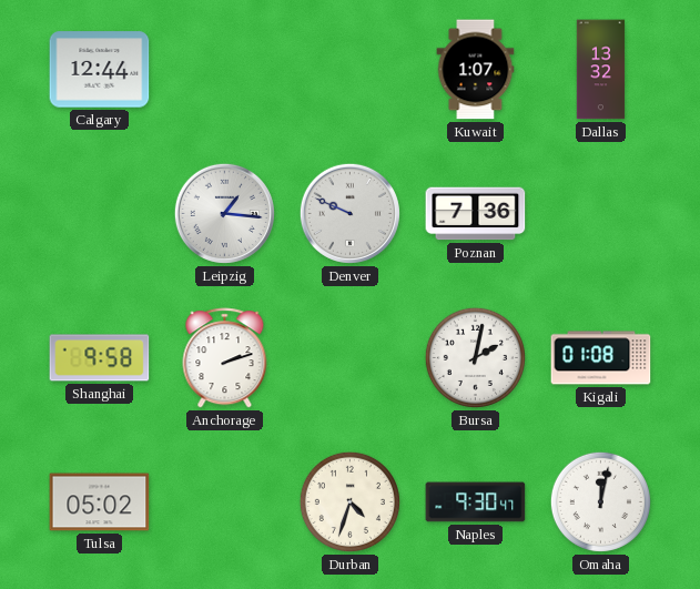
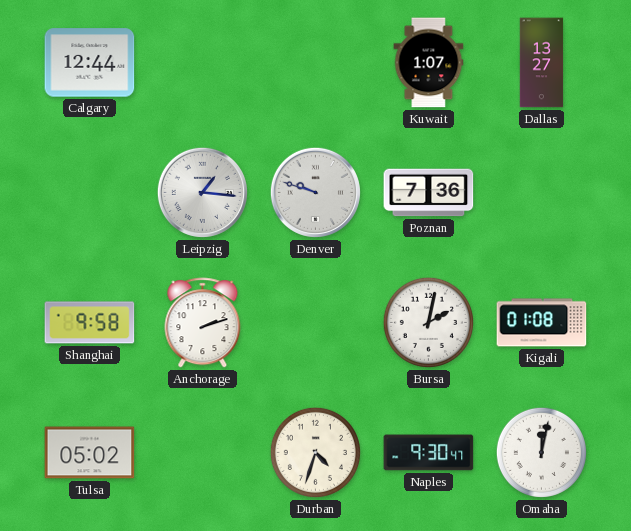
Dallas: 13:32 -> 13:27
Denver: 9:49 -> 9:48
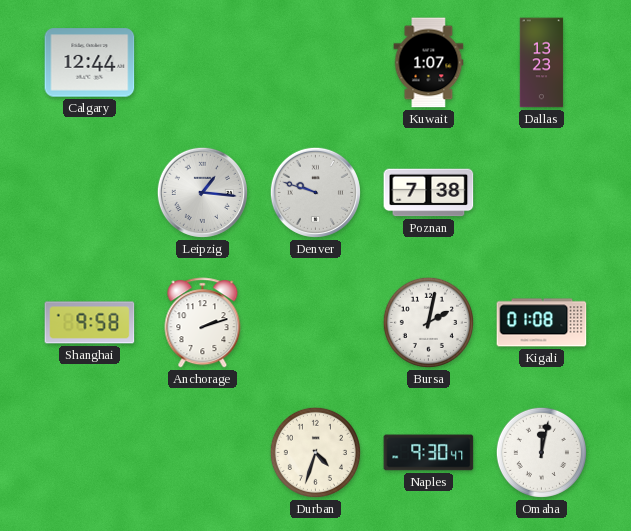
Dallas: 13:27 -> 13:23
Poznan: 7:36 -> 7:38
Tulsa: 05:02 -> none
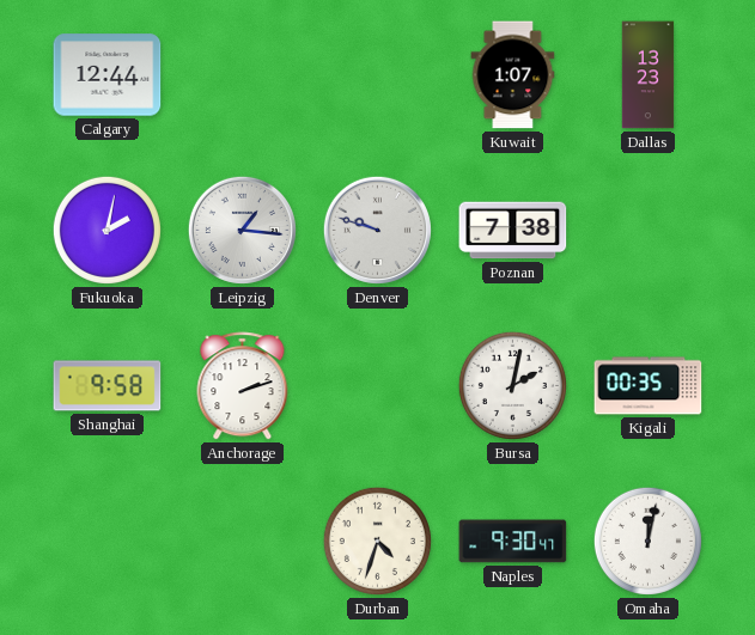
Fukuoka: none -> 2:02
Kigali: 01:08 -> 00:35
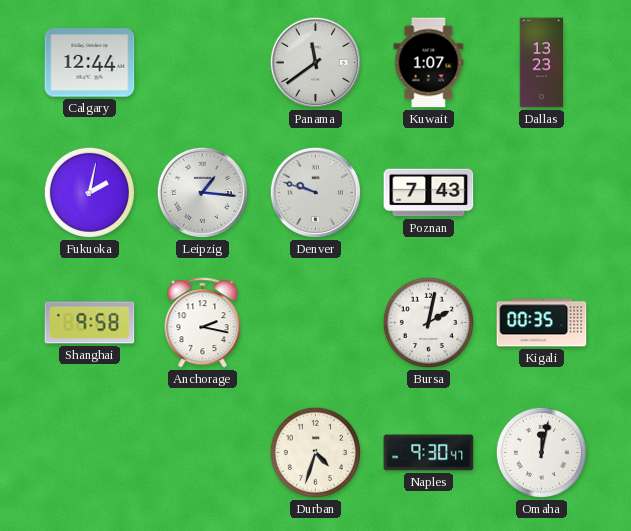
Panama: none -> 11:39
Poznan: 7:38 -> 7:43
Anchorage: 2:12 -> 2:17
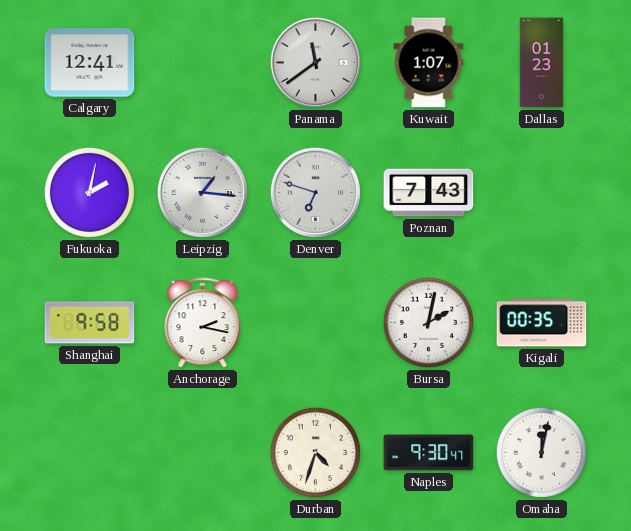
Calgary: 12:44 -> 12:41
Dallas: 13:23 -> 01:23
Denver: 9:48 -> 6:48
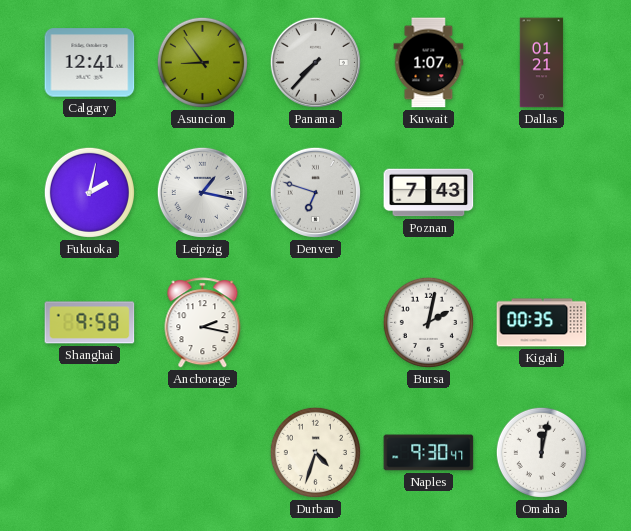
Asuncion: none -> 8:54
Panama: 11:39 -> 7:37
Dallas: 01:23 -> 01:21
Leipzig: 1:16 -> 1:17
